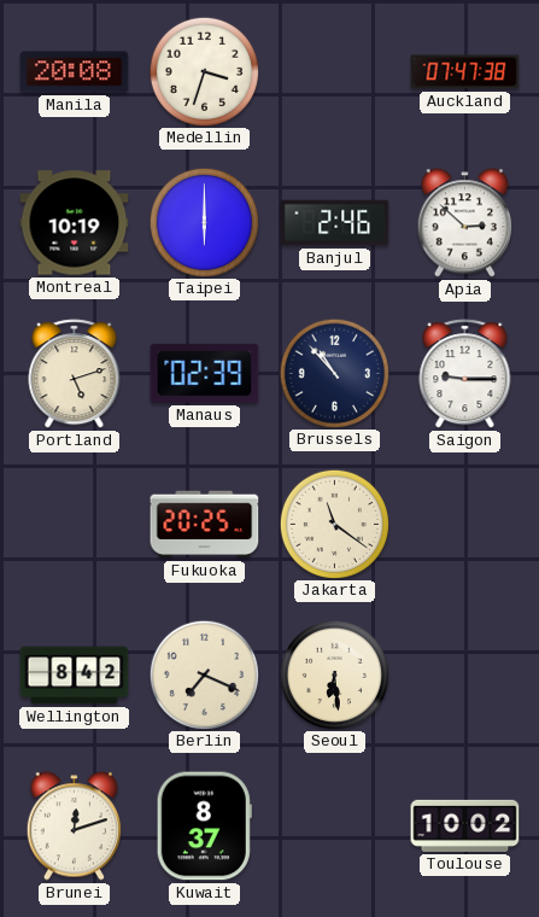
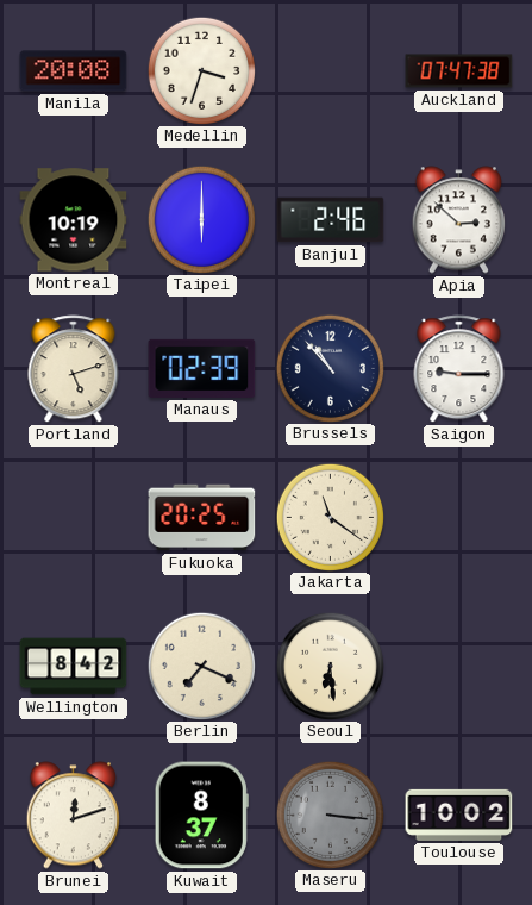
Maseru: none -> 3:16
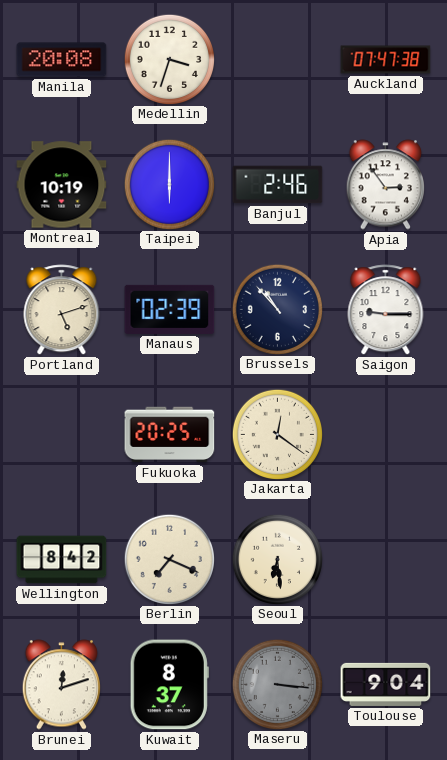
Apia: 2:52 -> 2:54
Jakarta: 11:21 -> 12:21
Toulouse: 10:02 -> 9:04
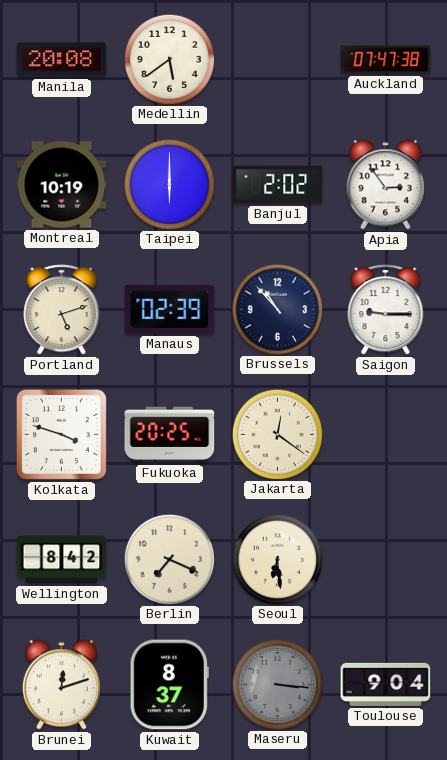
Medellin: 3:33 -> 5:39
Banjul: 2:46 -> 2:02
Kolkata: none -> 3:48
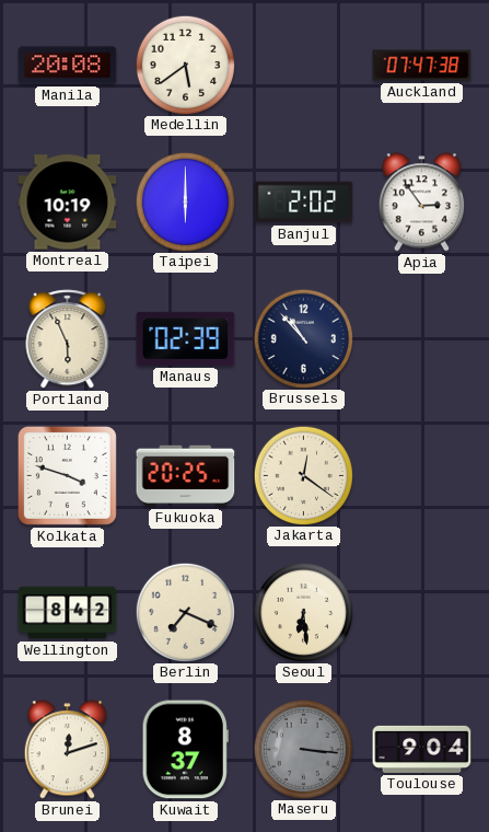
Portland: 5:12 -> 5:56
Saigon: 9:15 -> none
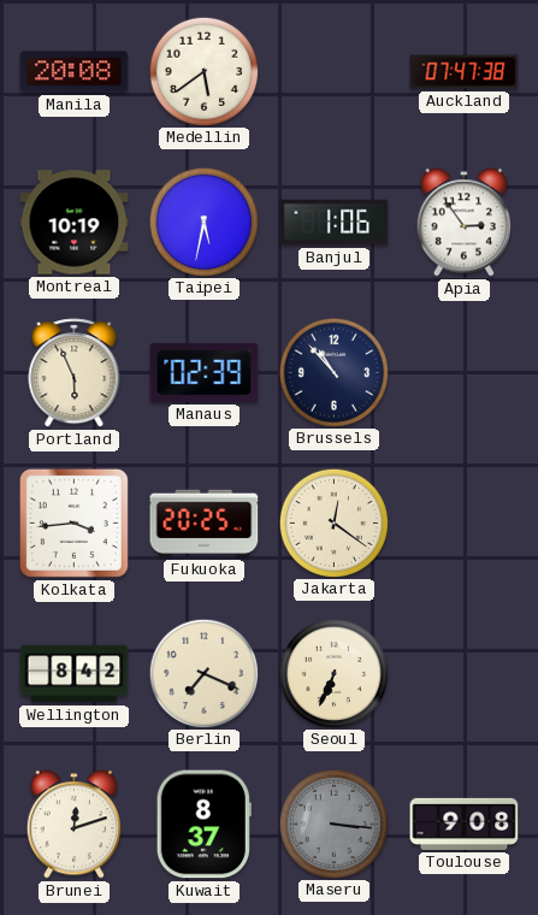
Taipei: 6:00 -> 5:32
Banjul: 2:02 -> 1:06
Kolkata: 3:48 -> 3:44
Seoul: 6:29 -> 6:34
Toulouse: 9:04 -> 9:08
